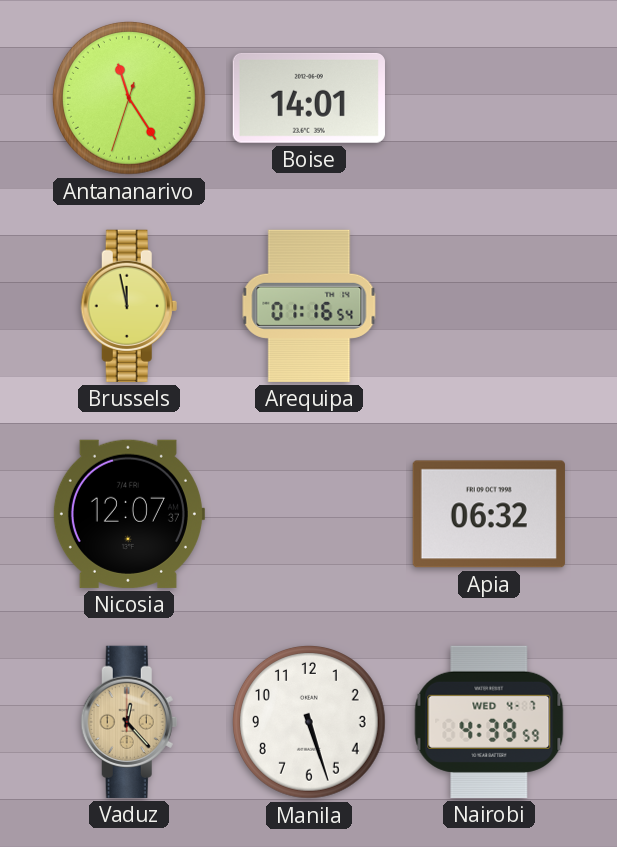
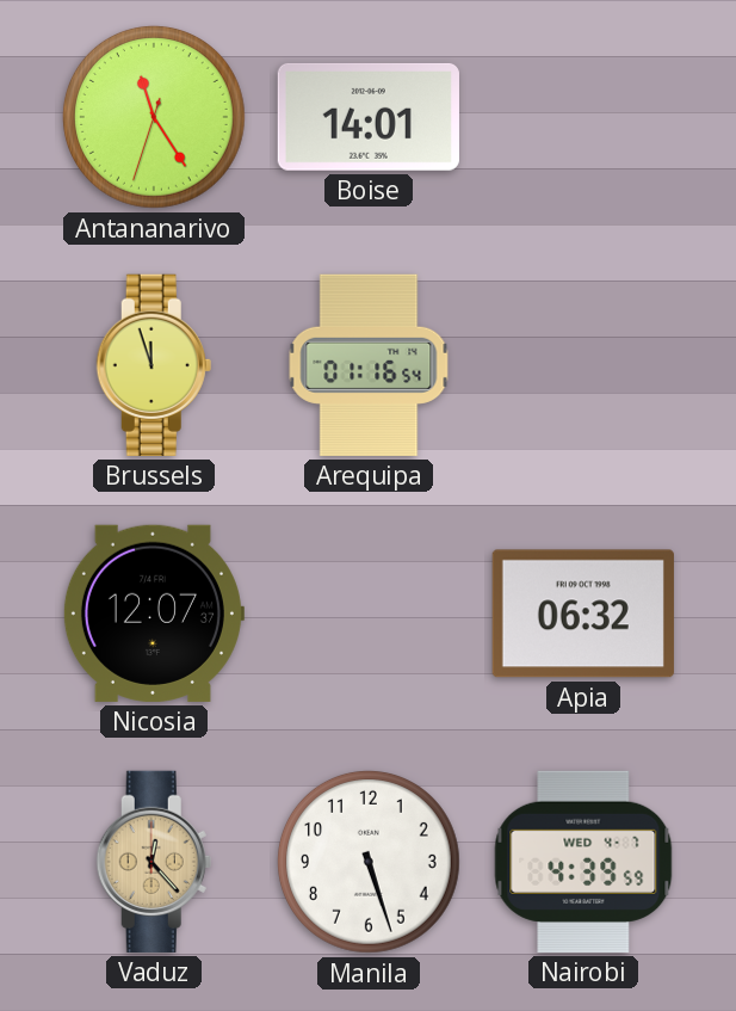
Brussels: 11:58 -> 11:57
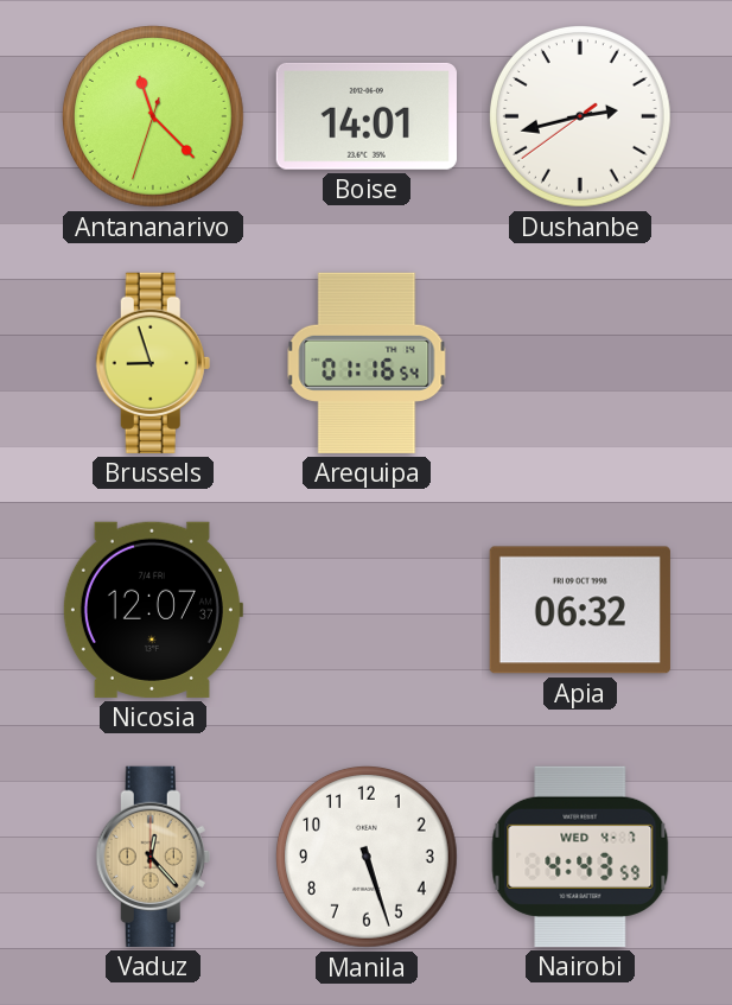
Antananarivo: 11:24 -> 11:22
Dushanbe: none -> 2:42
Brussels: 11:57 -> 8:57
Nairobi: 4:39 -> 4:43
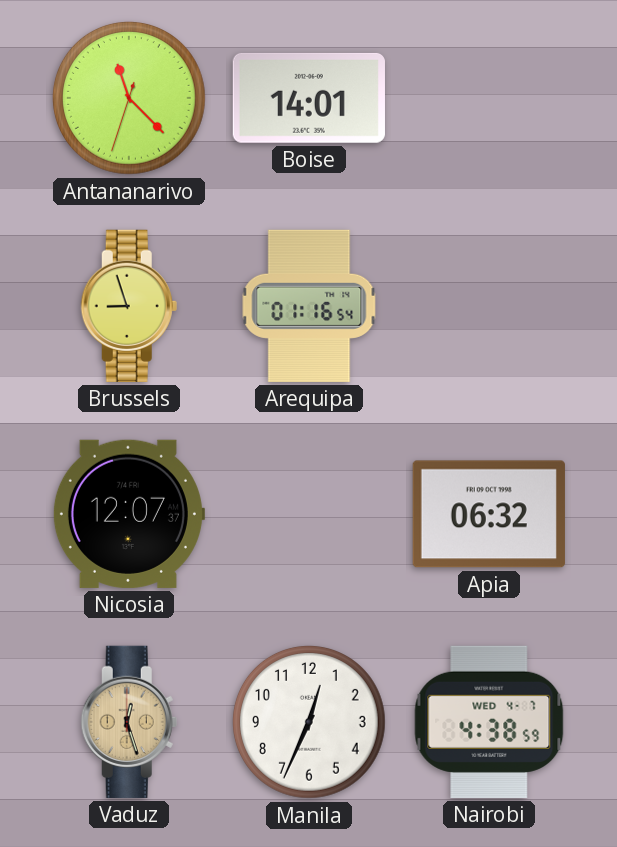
Dushanbe: 2:42 -> none
Vaduz: 12:23 -> 12:27
Manila: 5:27 -> 12:34
Nairobi: 4:43 -> 4:38
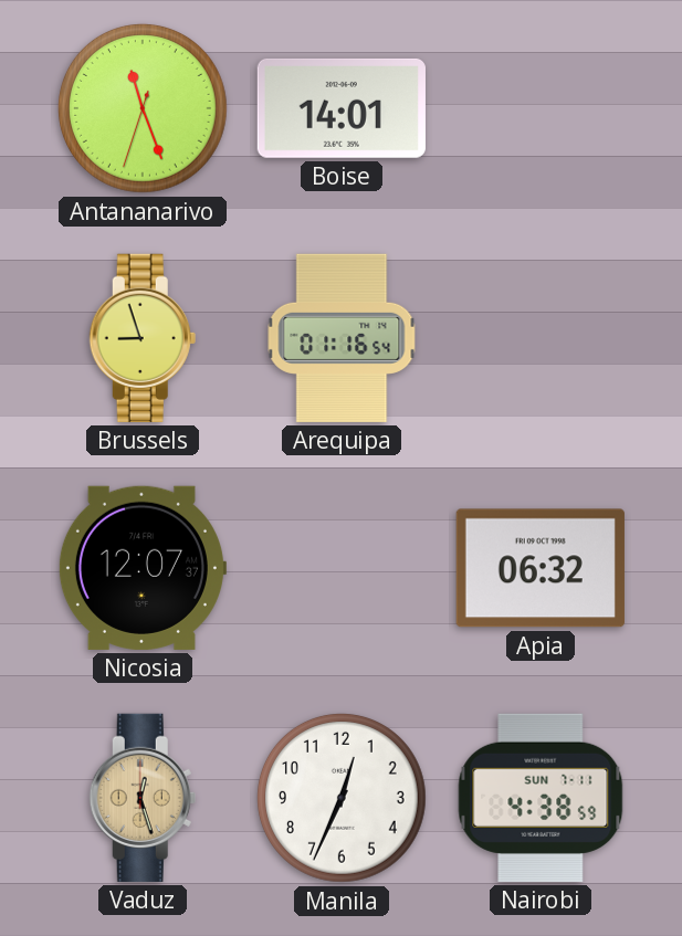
Antananarivo: 11:22 -> 11:26
Nairobi date: WED 4-7 -> SUN 7-11
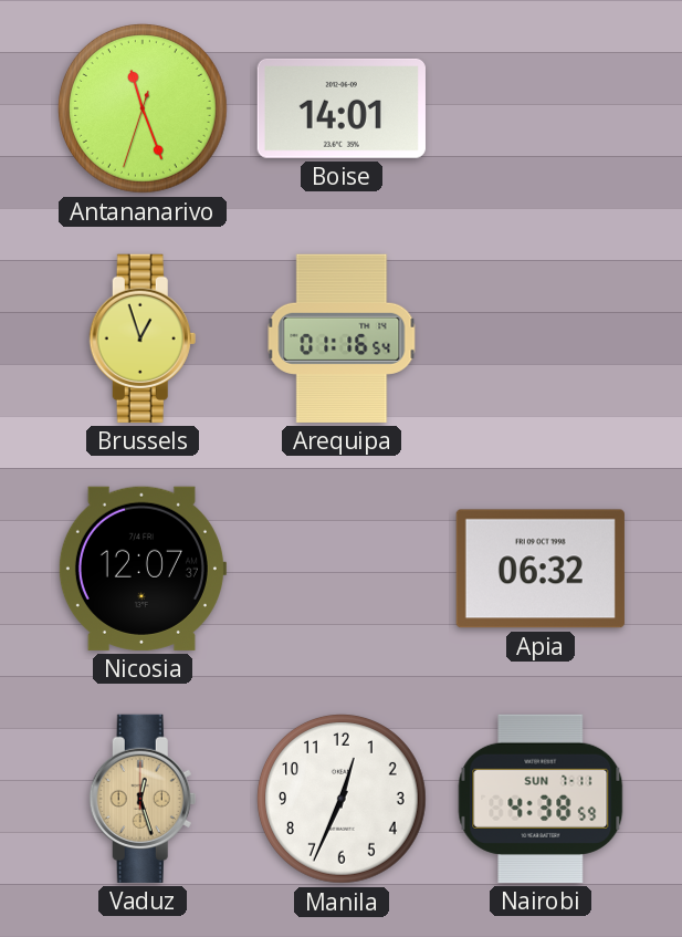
Brussels: 8:57 -> 12:57
